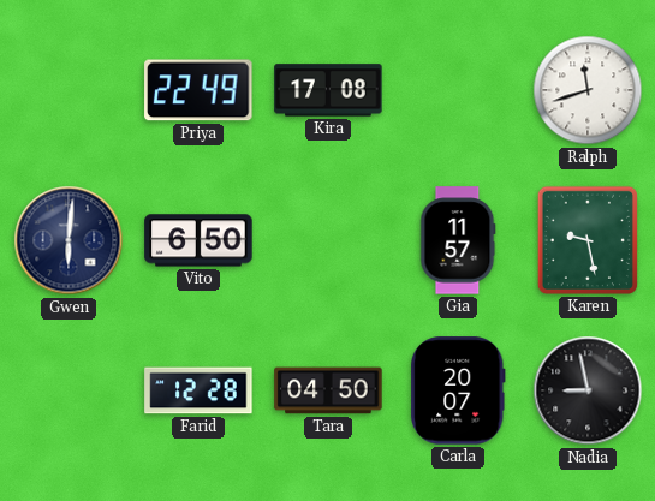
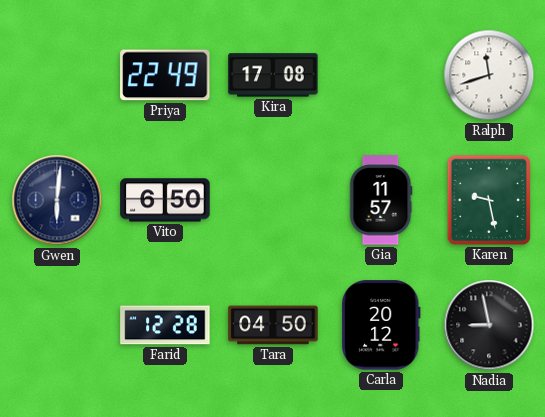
Carla: 20:07 -> 20:12
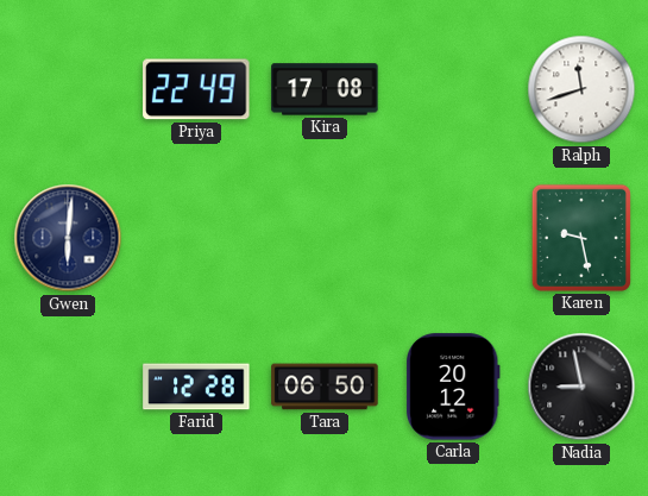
Vito: 6:50 -> none
Gia: 11:57 -> none
Tara: 04:50 -> 06:50
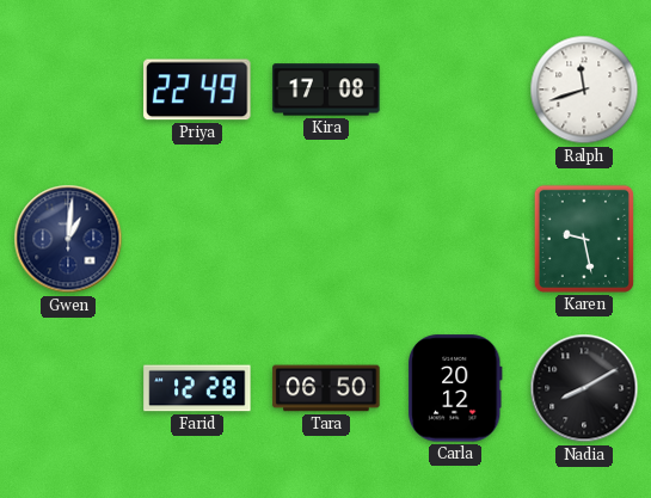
Gwen: 6:01 -> 1:01
Nadia: 8:58 -> 8:10
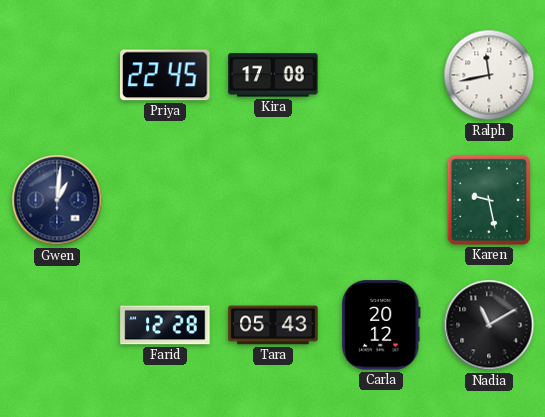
Priya: 22:49 -> 22:45
Ralph: 11:42 -> 11:43
Tara: 06:50 -> 05:43
Nadia: 8:10 -> 11:10
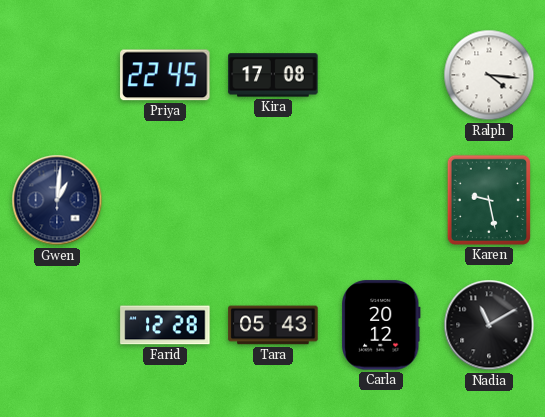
Ralph: 11:43 -> 4:16
